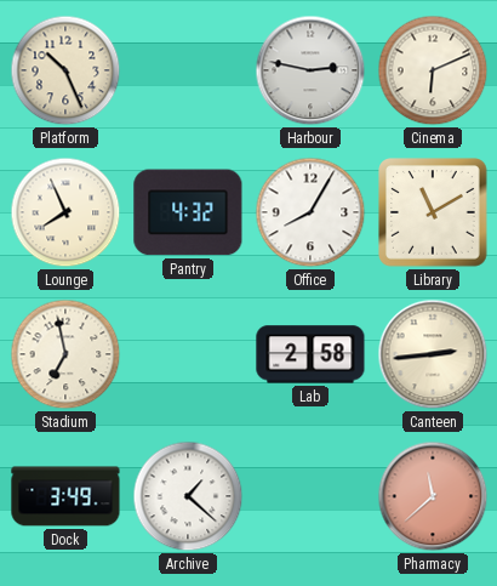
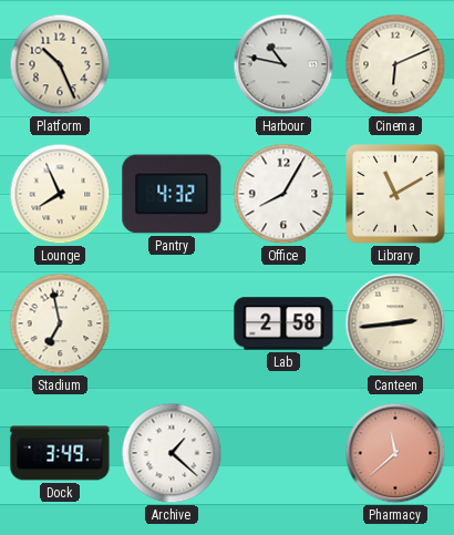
Harbour: 2:47 -> 10:47
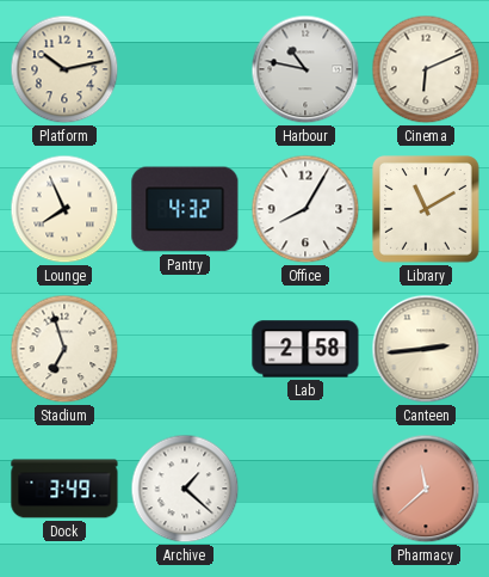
Platform: 10:26 -> 10:13
Stadium: 6:58 -> 6:57
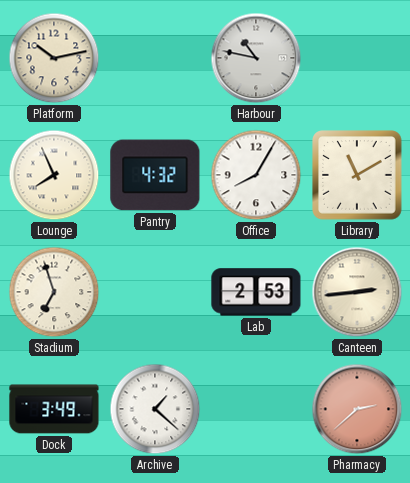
Cinema: 6:11 -> none
Lab: 2:58 -> 2:53
Pharmacy: 11:38 -> 2:38
